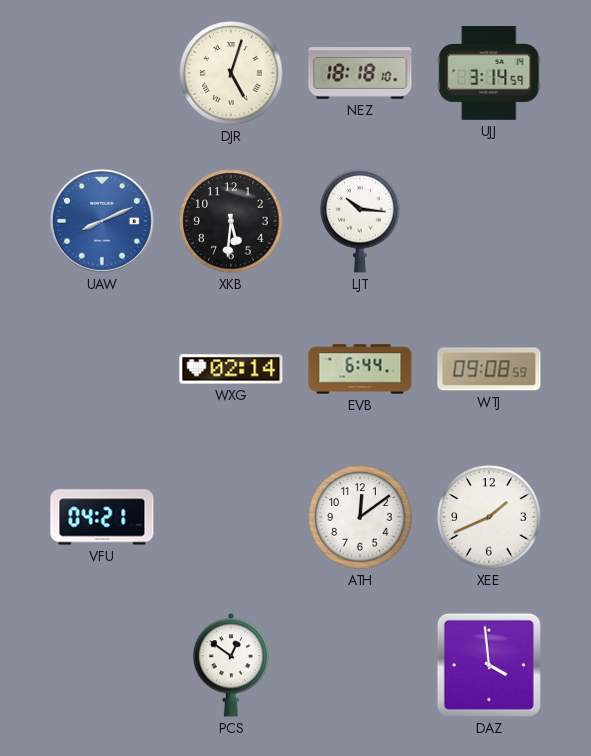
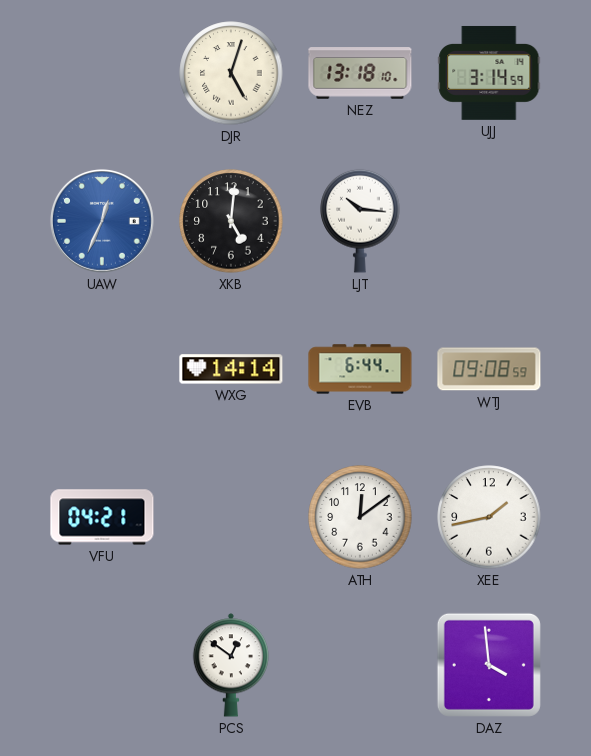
NEZ: 18:18 -> 13:18
UAW: 8:11 -> 12:34
XKB: 5:31 -> 5:01
WXG: 02:14 -> 14:14
XEE: 1:41 -> 1:43
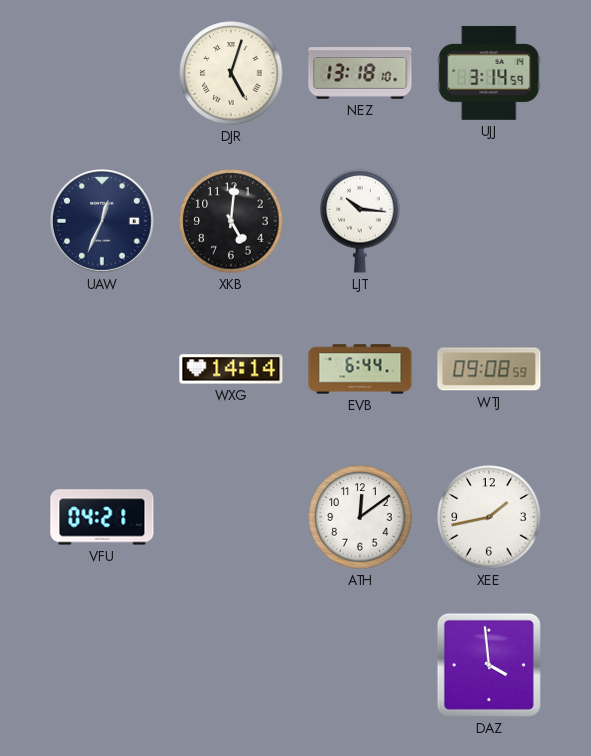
UAW dial: blue -> navy
PCS: 12:51 -> none
